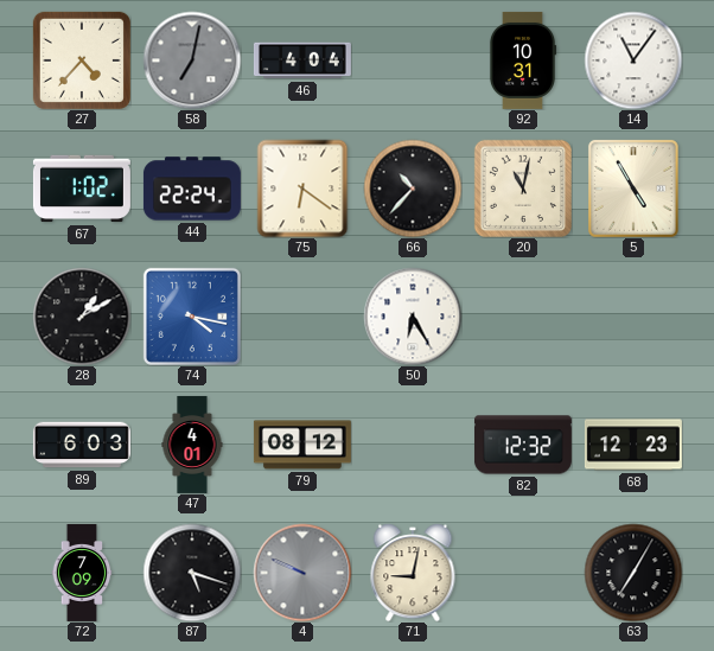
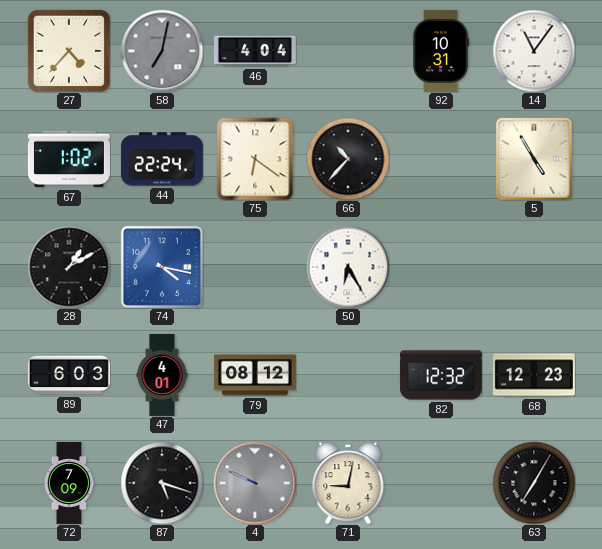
20: 11:02 -> none
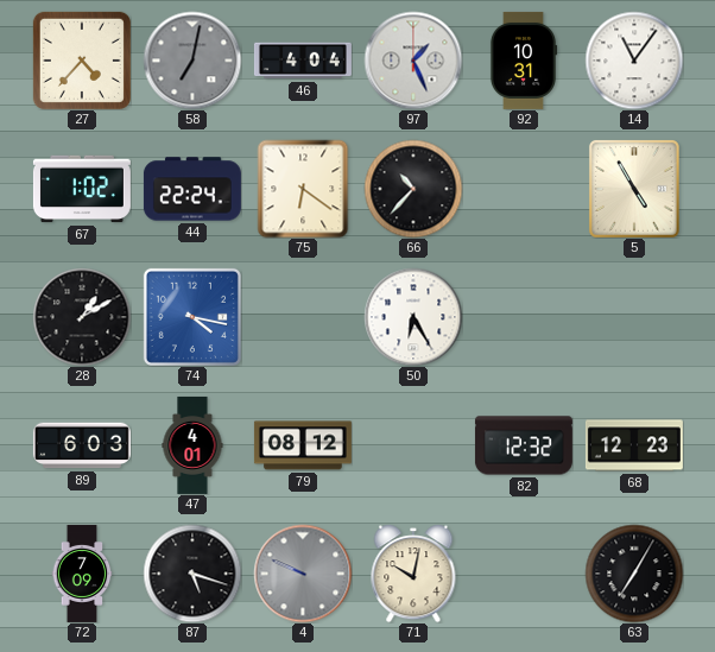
97: none -> 1:26
71: 9:02 -> 10:02
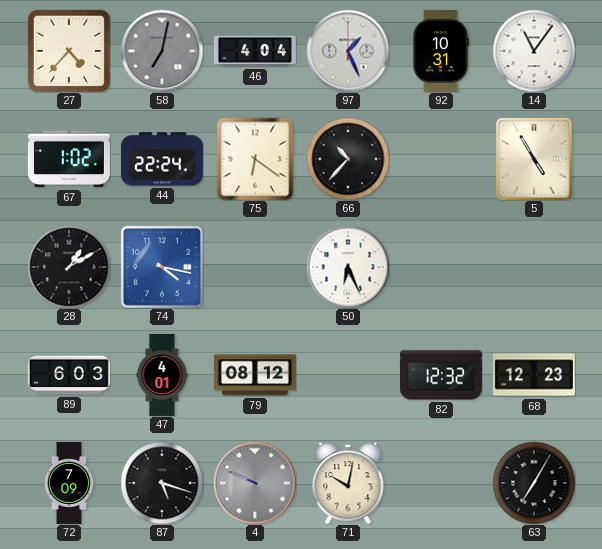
50: 6:25 -> 6:26
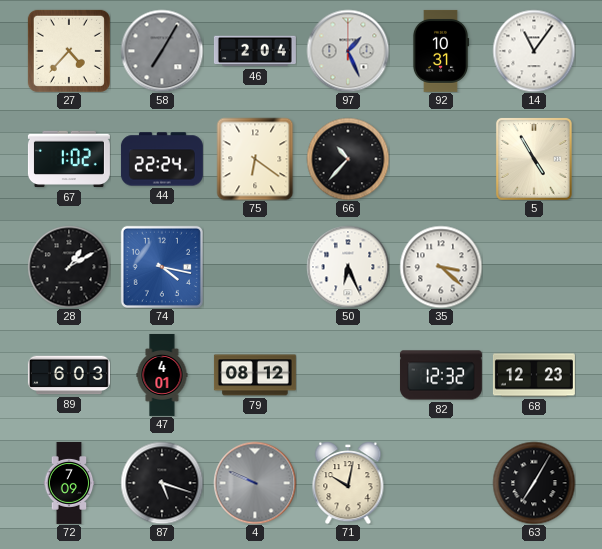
58: 7:02 -> 7:05
46: 4:04 -> 2:04
35: none -> 3:22
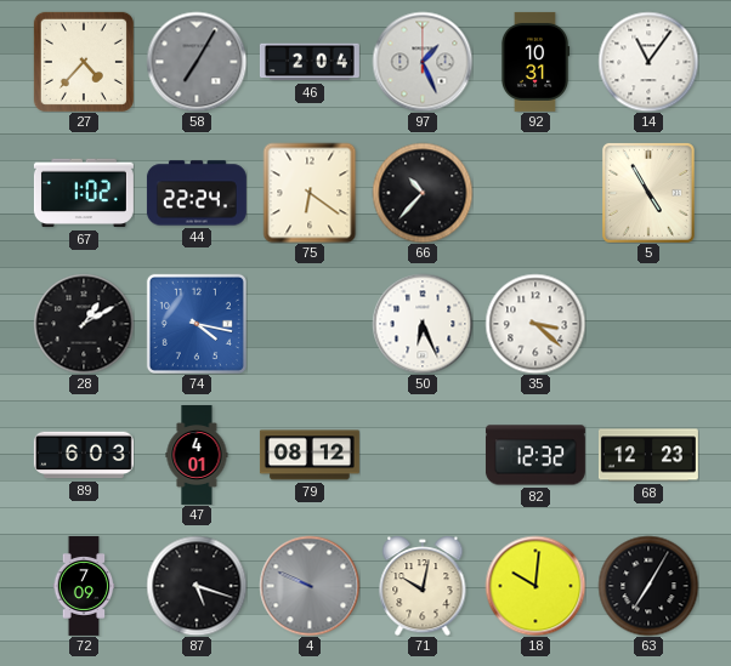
18: none -> 10:01
